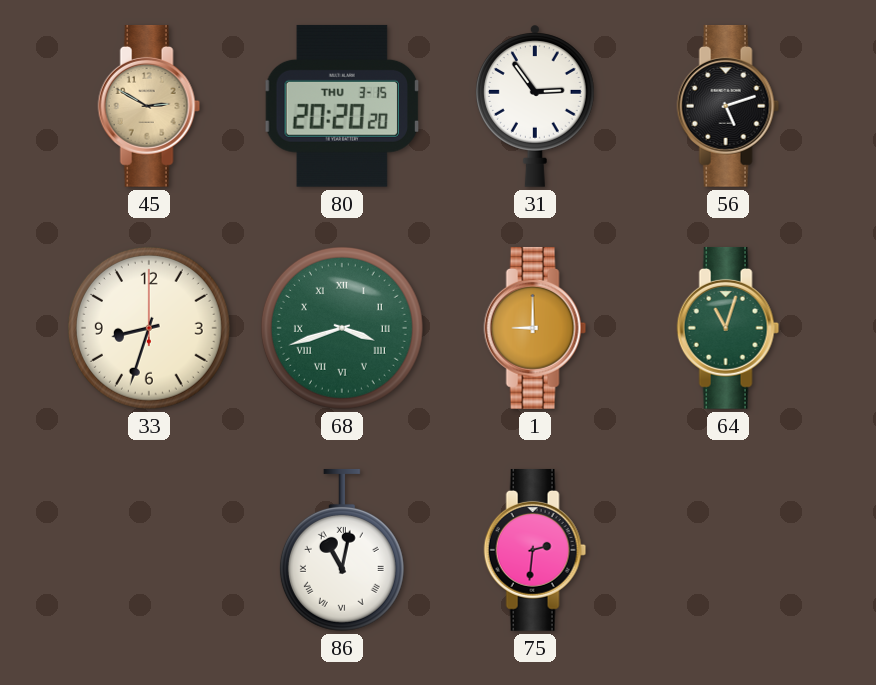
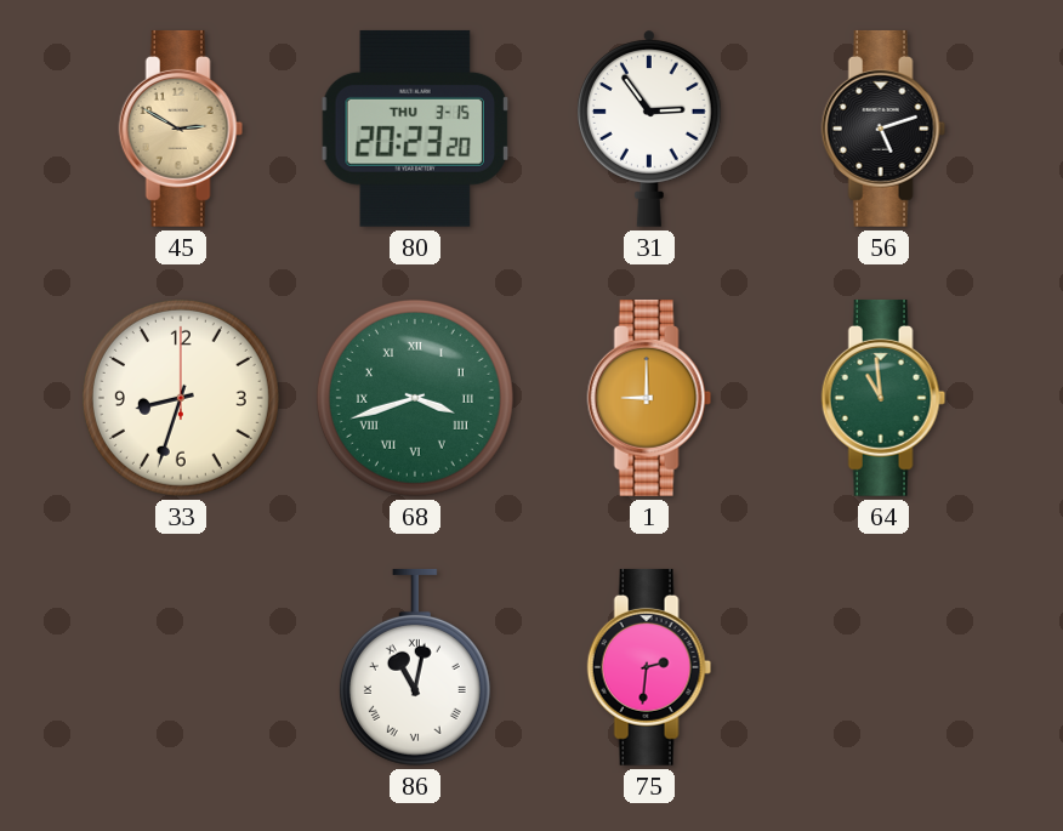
80: 20:20 -> 20:23
64: 11:03 -> 10:59
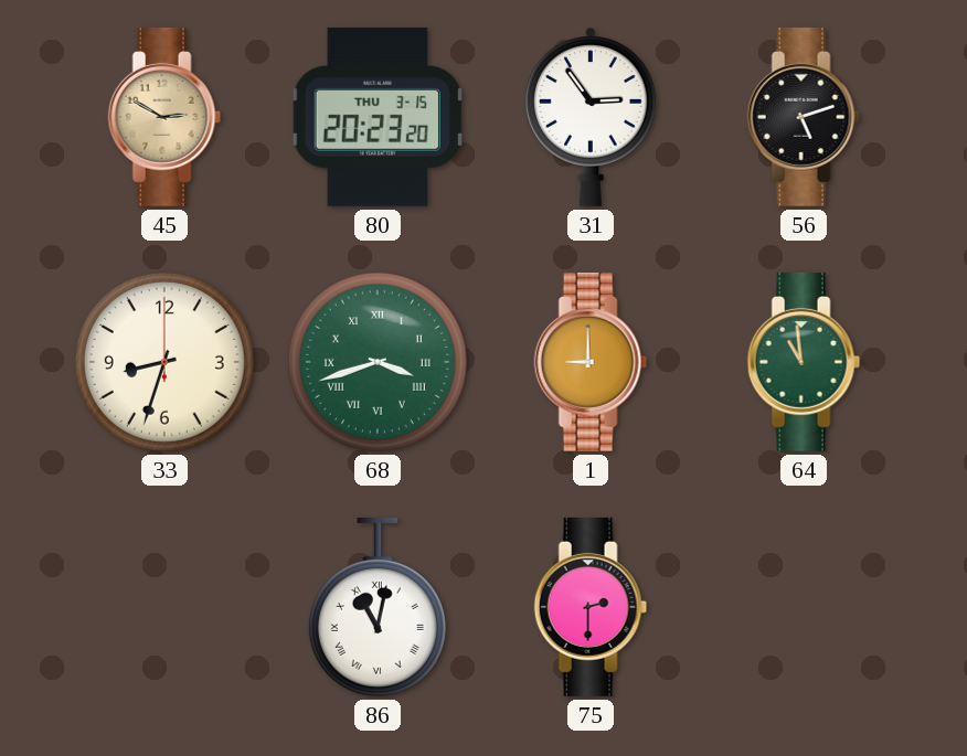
75: 2:31 -> 2:30
